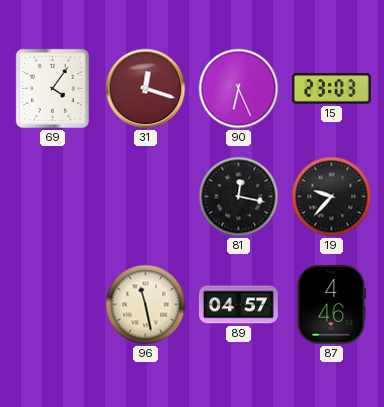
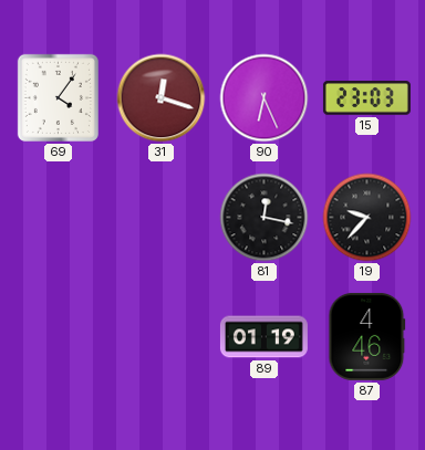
96: 11:28 -> none
89: 04:57 -> 01:19
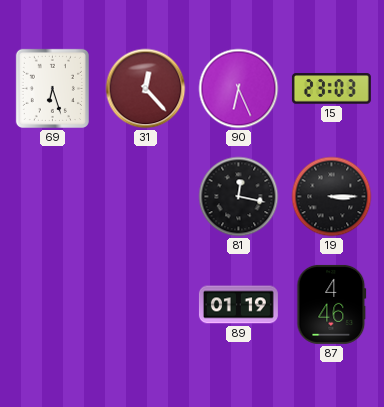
69: 4:06 -> 6:27
31: 12:18 -> 12:23
19: 9:37 -> 3:15
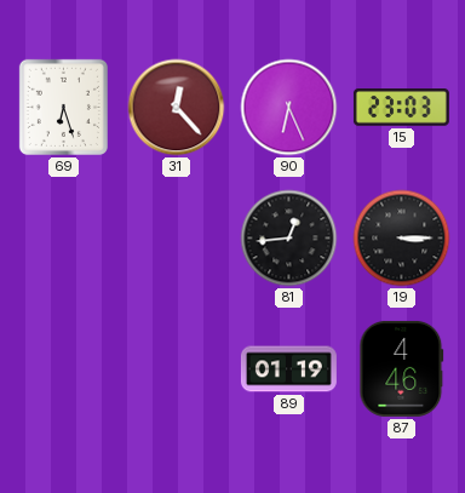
81: 12:17 -> 12:44
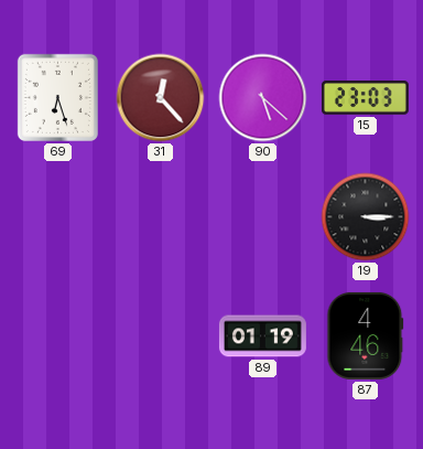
90: 6:26 -> 5:22
81: 12:44 -> none
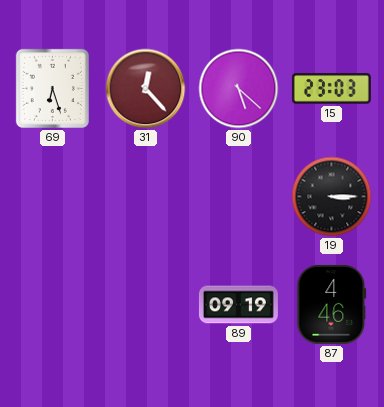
89: 01:19 -> 09:19
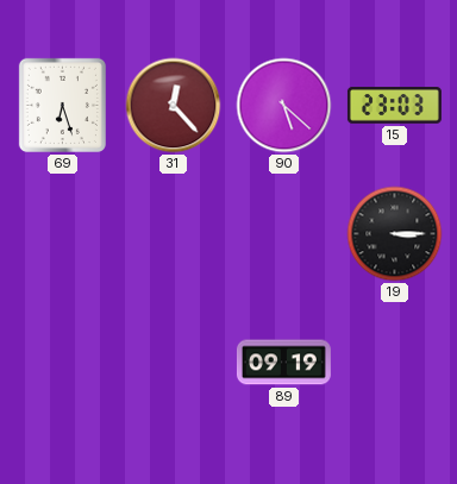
87: 4:46 -> none
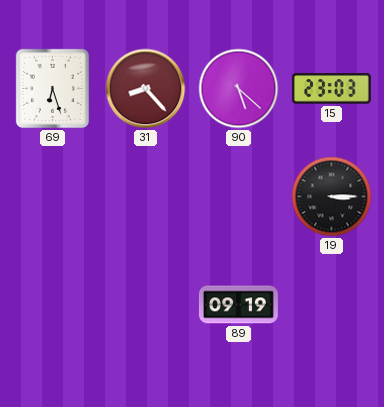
31: 12:23 -> 8:23
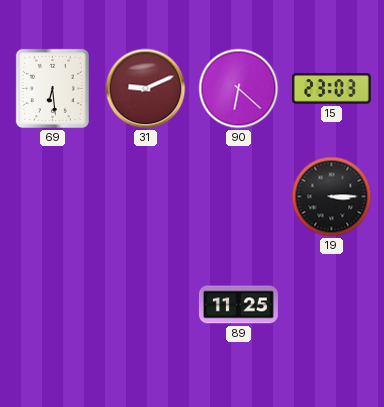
69: 6:27 -> 6:29
31: 8:23 -> 9:11
90: 5:22 -> 6:22
89: 09:19 -> 11:25
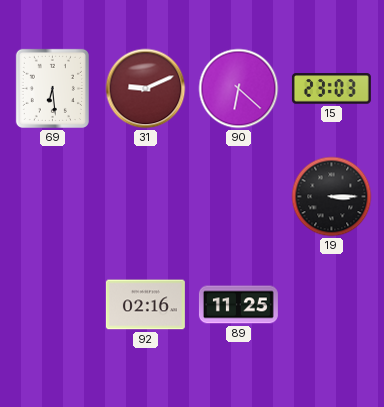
92: none -> 02:16
